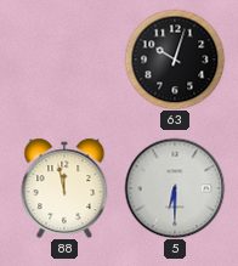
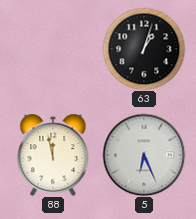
63: 10:03 -> 1:03
5: 6:30 -> 6:26
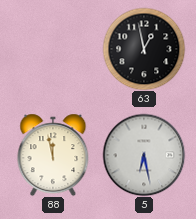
63: 1:03 -> 12:58
5: 6:26 -> 6:28
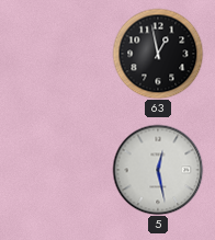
88: 11:58 -> none
5: 6:28 -> 12:28
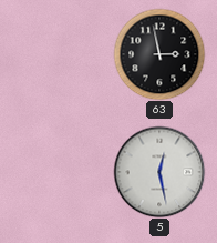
63: 12:58 -> 2:58
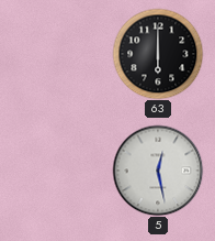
63: 2:58 -> 6:00
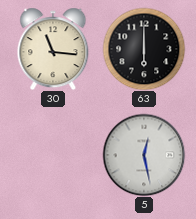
30: none -> 11:16
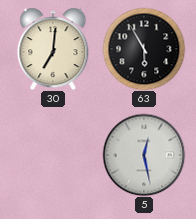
30: 11:16 -> 7:01
63: 6:00 -> 5:55
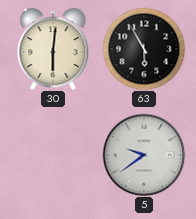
30: 7:01 -> 6:01
5: 12:28 -> 9:39
